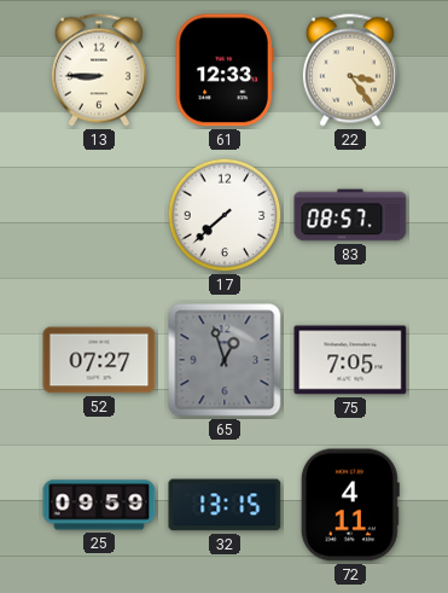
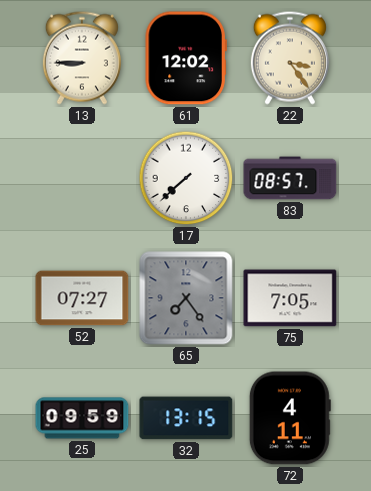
61: 12:33 -> 12:02
65: 12:57 -> 7:24
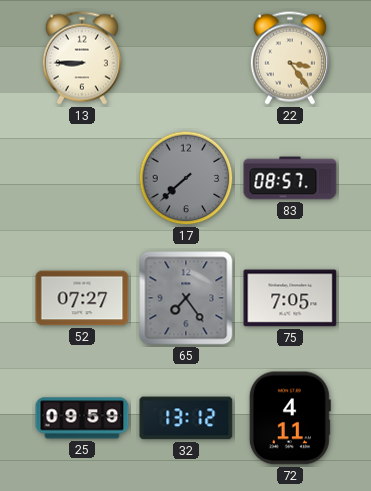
61: 12:02 -> none
17 dial: white -> grey
32: 13:15 -> 13:12
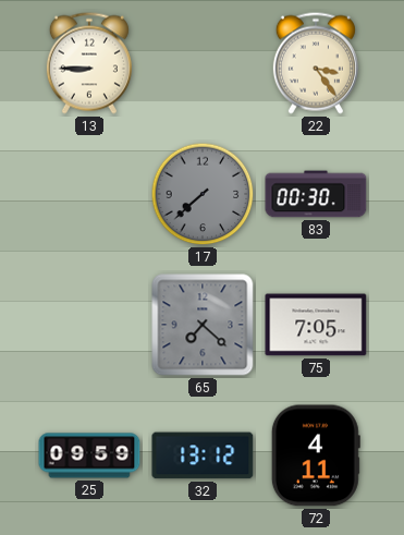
83: 08:57 -> 00:30
52: 07:27 -> none
65: 7:24 -> 7:22
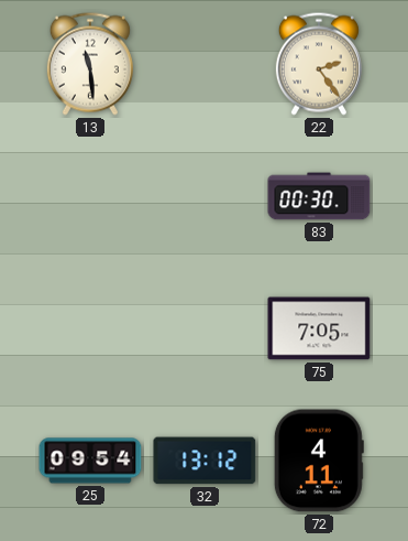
13: 8:45 -> 11:29
22: 3:24 -> 2:24
17: 7:38 -> none
65: 7:22 -> none
25: 09:59 -> 09:54
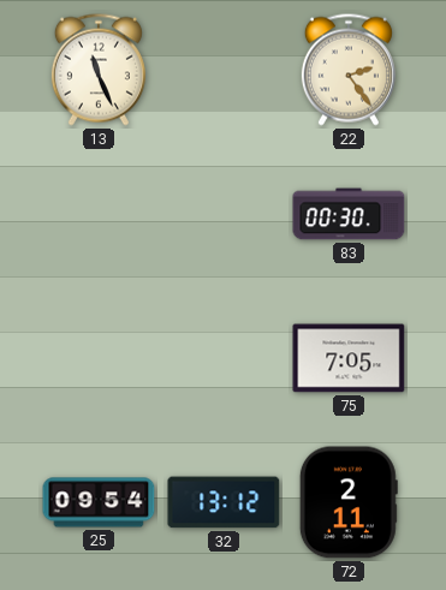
13: 11:29 -> 11:26
72: 4:11 -> 2:11
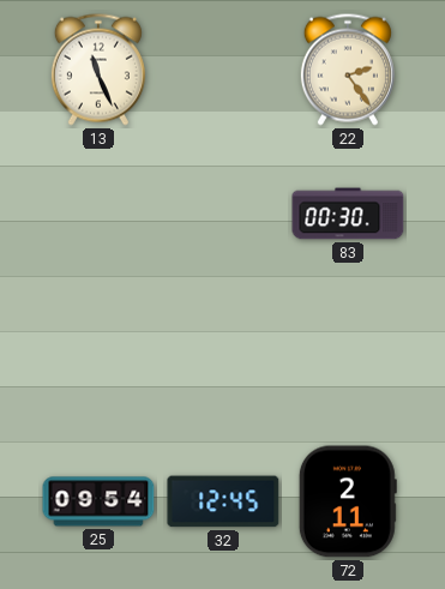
75: 7:05 -> none
32: 13:12 -> 12:45
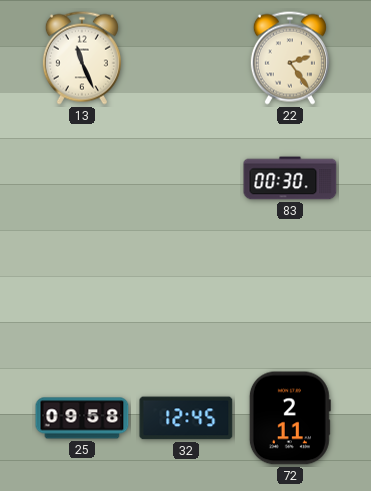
25: 09:54 -> 09:58
